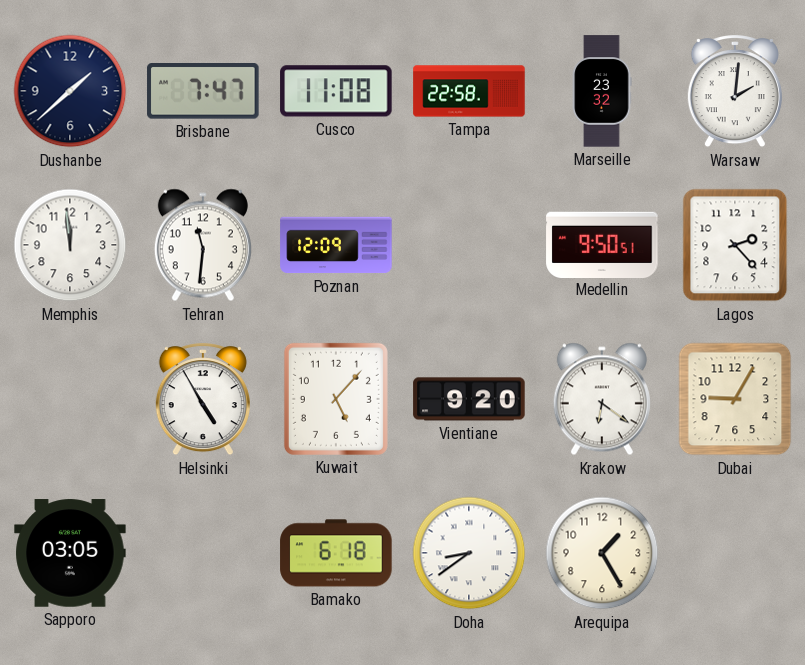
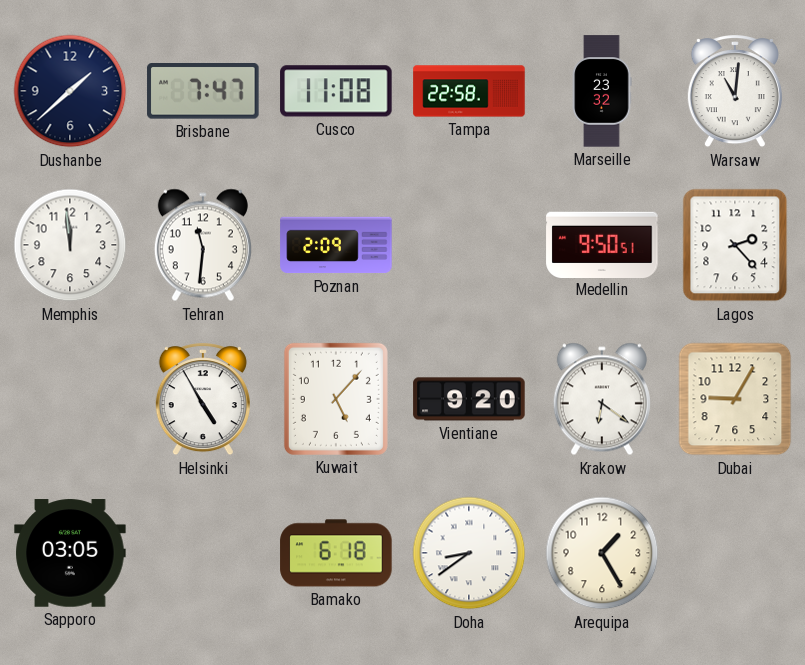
Warsaw: 2:01 -> 11:01
Poznan: 12:09 -> 2:09
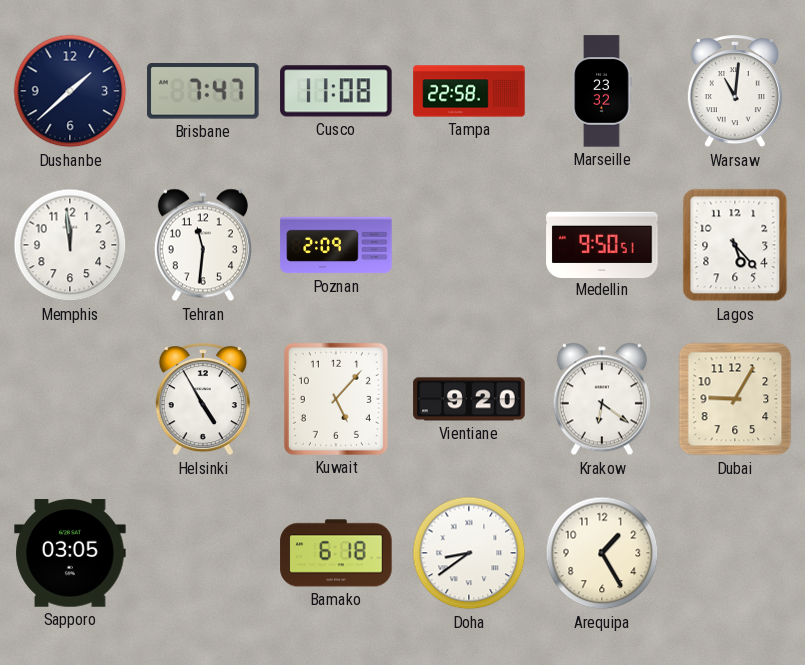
Lagos: 2:23 -> 5:23
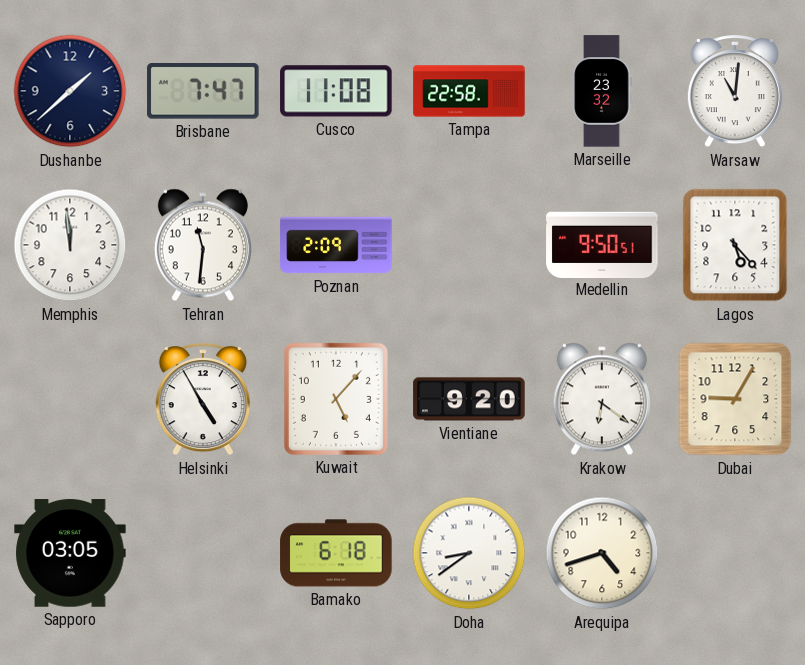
Arequipa: 1:25 -> 4:42
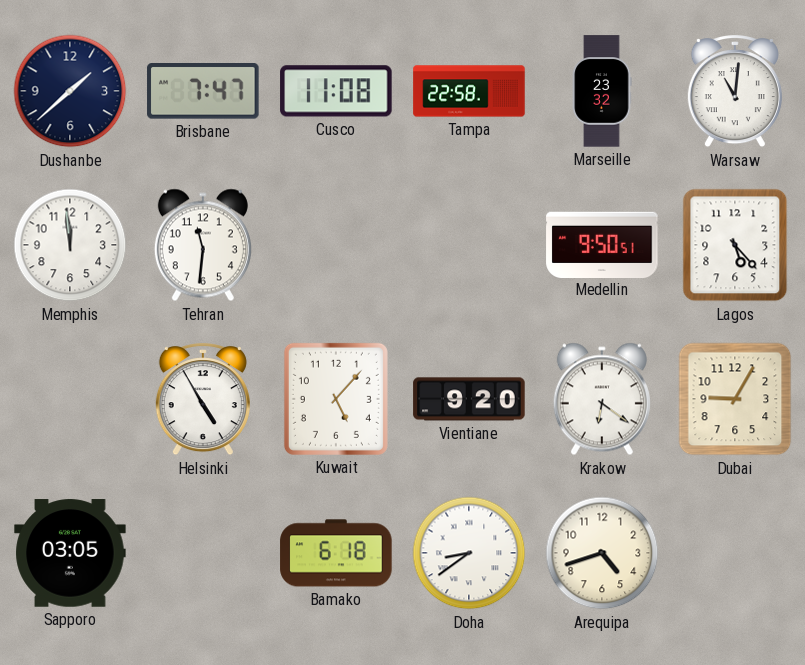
Poznan: 2:09 -> none
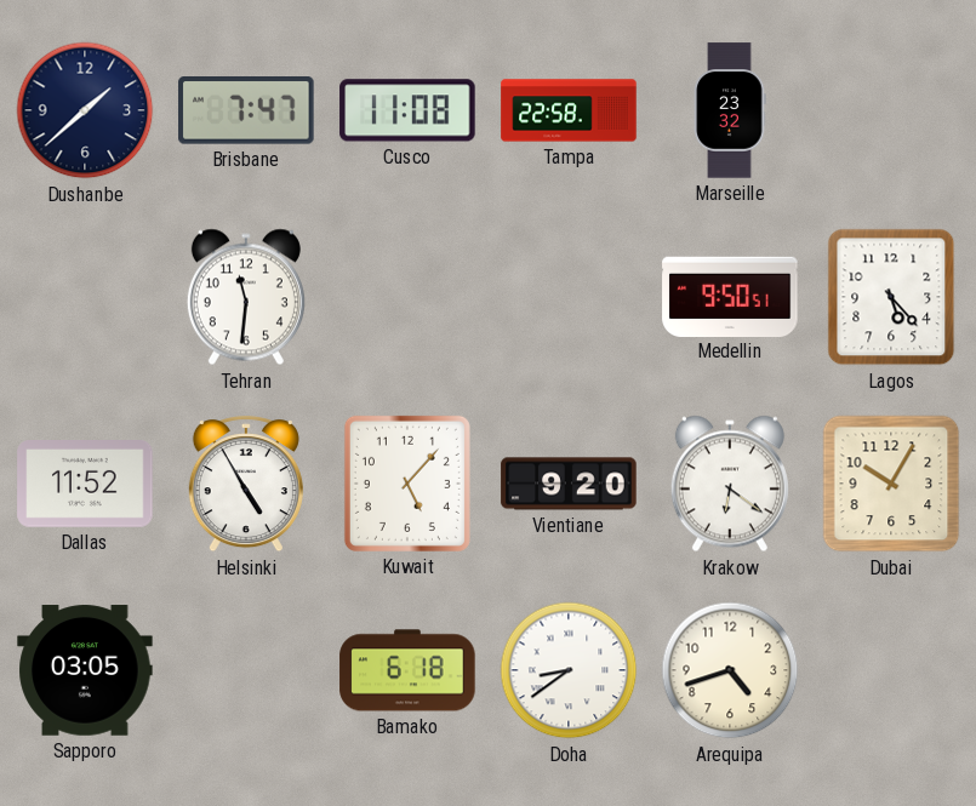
Warsaw: 11:01 -> none
Memphis: 11:59 -> none
Dallas: none -> 11:52
Dubai: 9:05 -> 10:05
